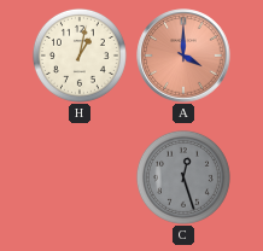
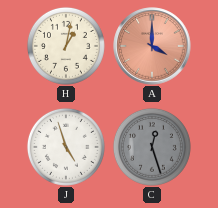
J: none -> 4:57
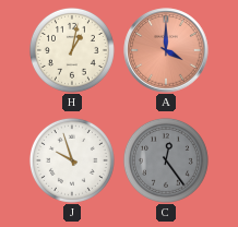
J: 4:57 -> 9:57
C: 12:27 -> 12:24
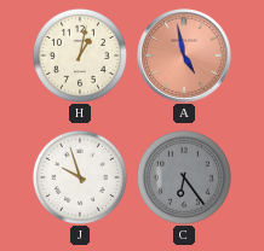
A: 4:00 -> 4:58
C: 12:24 -> 6:24
